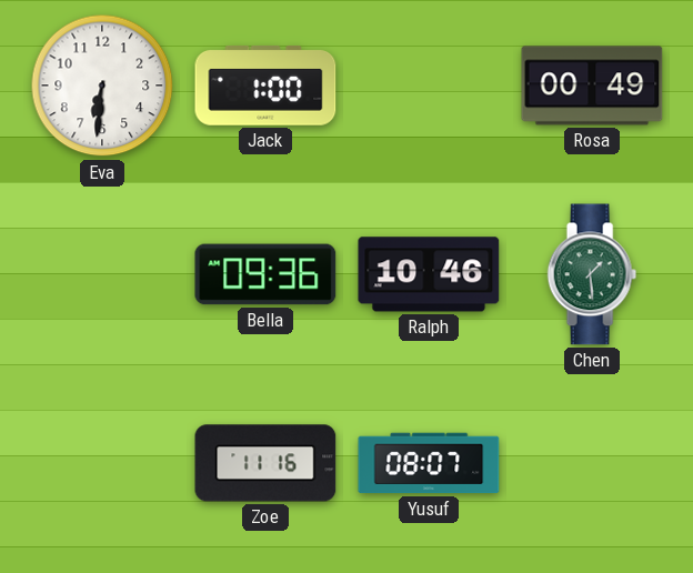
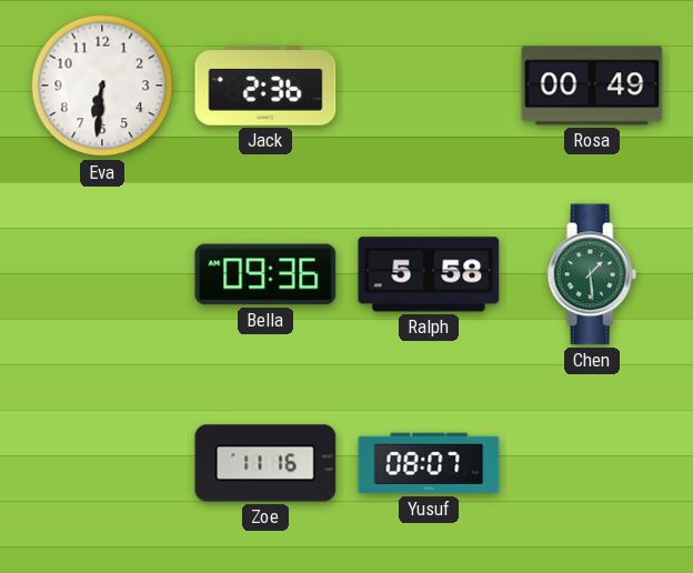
Jack: 1:00 -> 2:36
Ralph: 10:46 -> 5:58
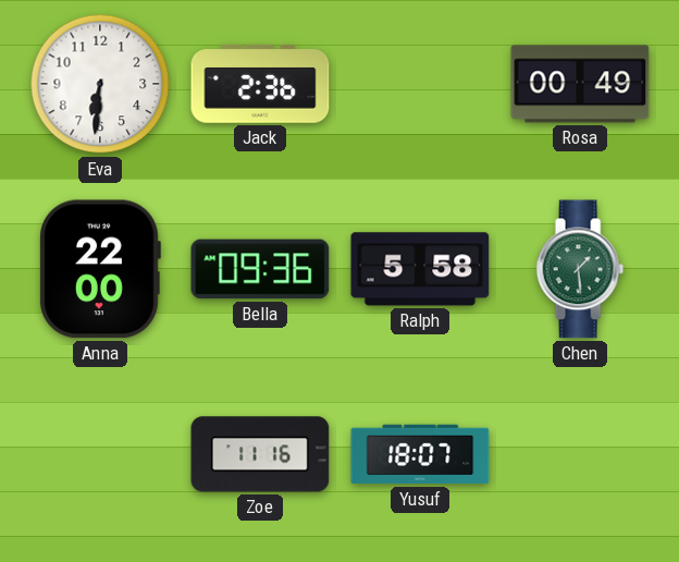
Anna: none -> 22:00
Yusuf: 08:07 -> 18:07
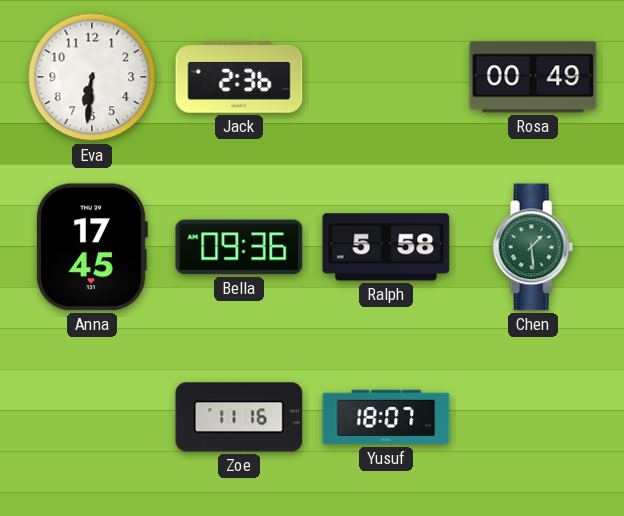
Anna: 22:00 -> 17:45
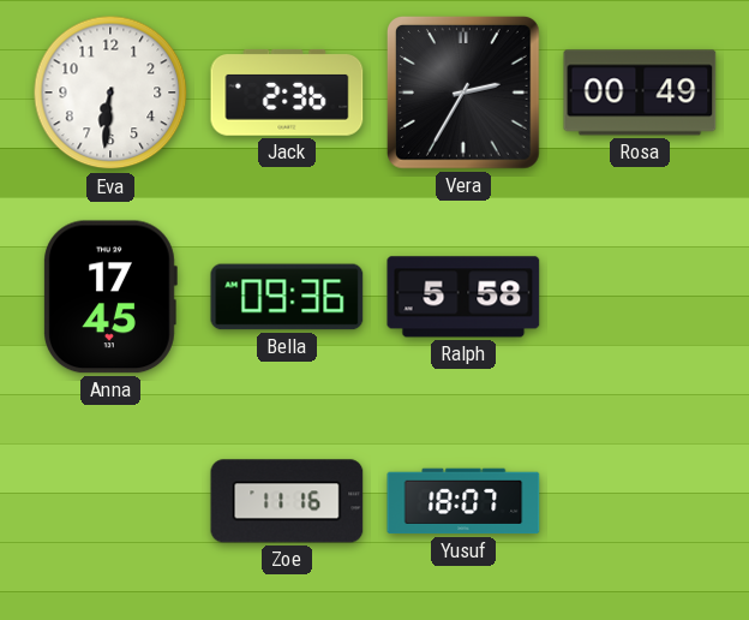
Vera: none -> 2:35
Chen: 1:29 -> none
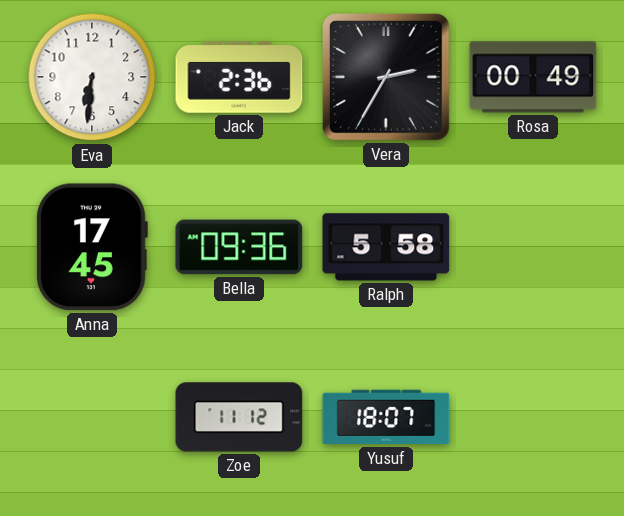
Zoe: 11:16 -> 11:12
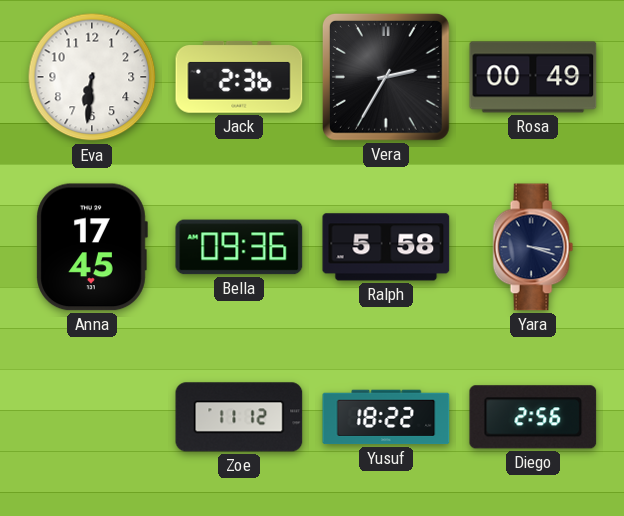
Yara: none -> 3:18
Yusuf: 18:07 -> 18:22
Diego: none -> 2:56
